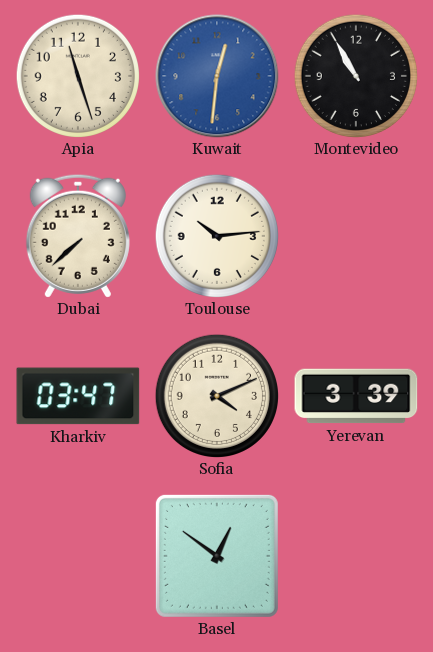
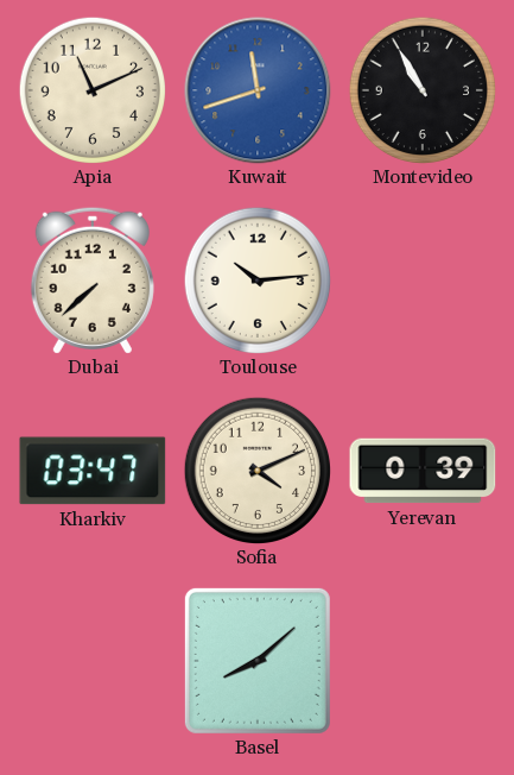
Apia: 11:27 -> 11:11
Kuwait: 12:31 -> 11:42
Yerevan: 3:39 -> 0:39
Basel: 12:51 -> 8:08
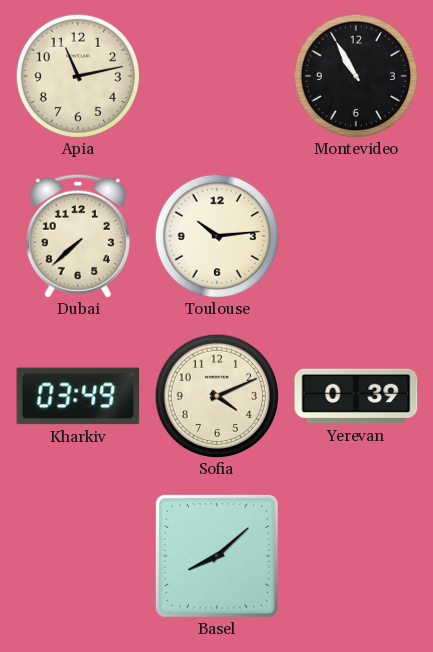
Apia: 11:11 -> 11:13
Kuwait: 11:42 -> none
Kharkiv: 03:47 -> 03:49
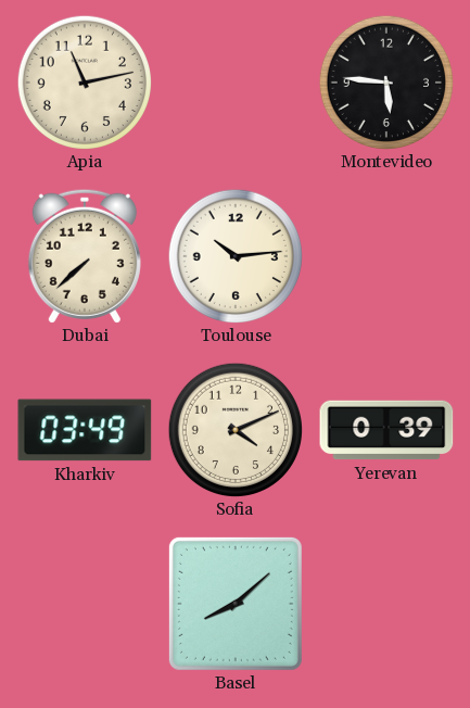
Montevideo: 10:55 -> 5:46
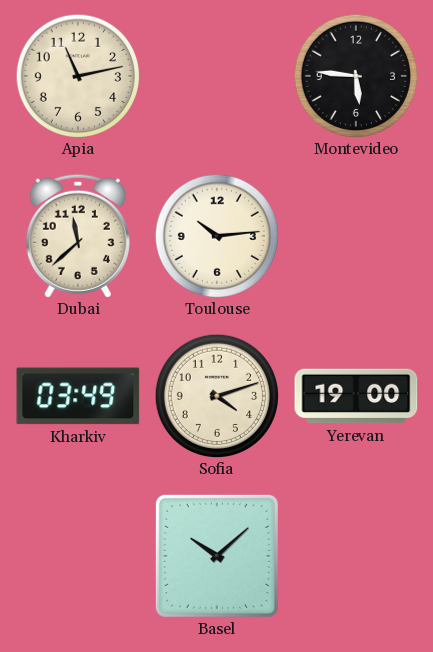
Dubai: 7:38 -> 11:38
Sofia: 4:11 -> 4:12
Yerevan: 0:39 -> 19:00
Basel: 8:08 -> 10:08
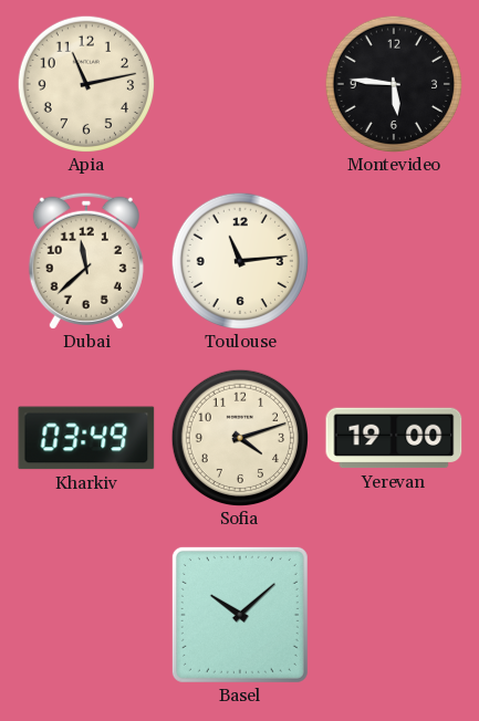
Toulouse: 10:14 -> 11:14
